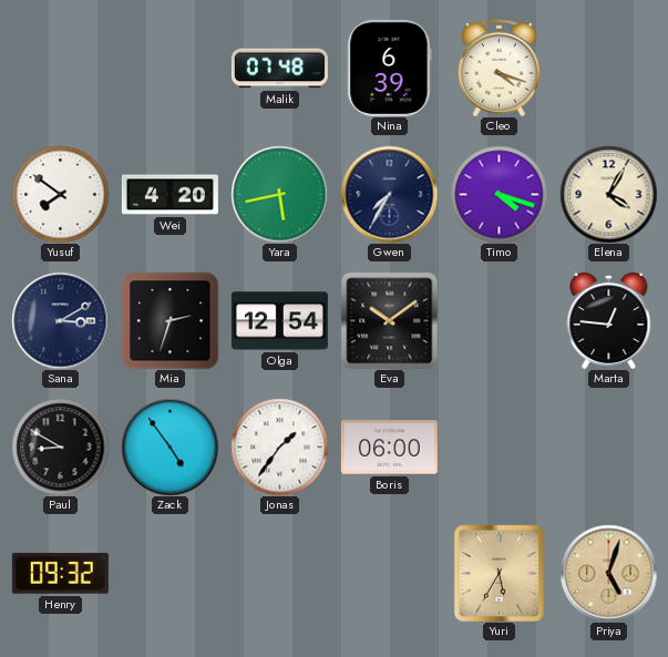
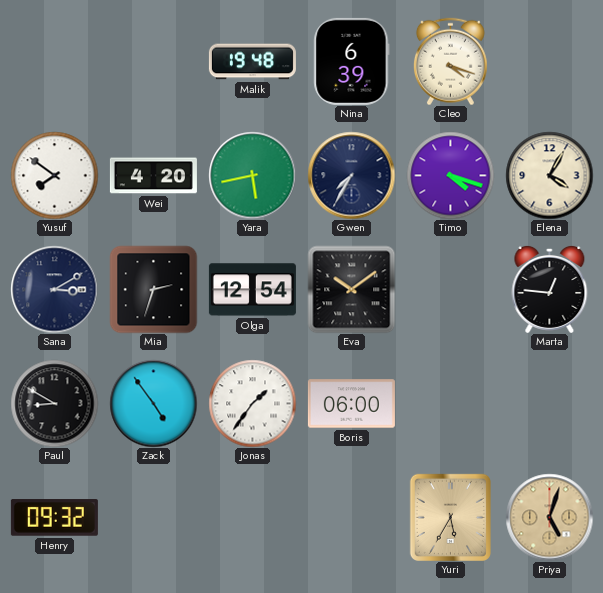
Malik: 07:48 -> 19:48
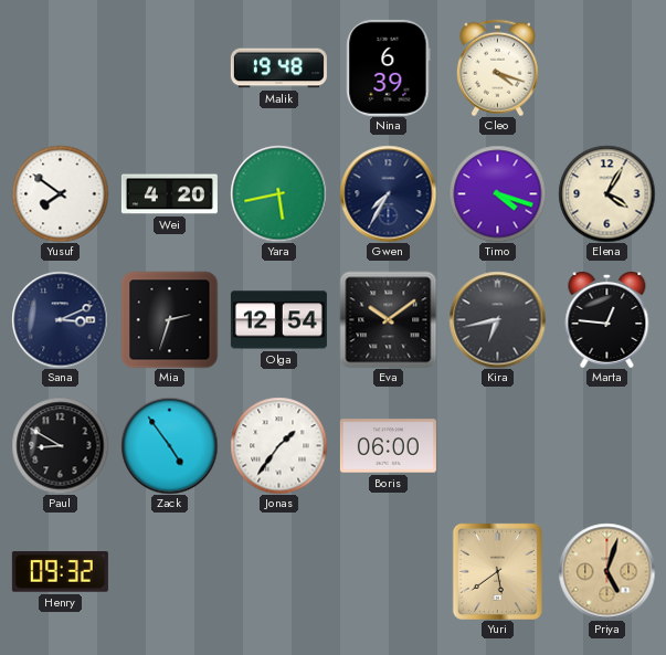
Sana: 3:10 -> 3:11
Kira: none -> 6:43
Yuri: 5:35 -> 5:39
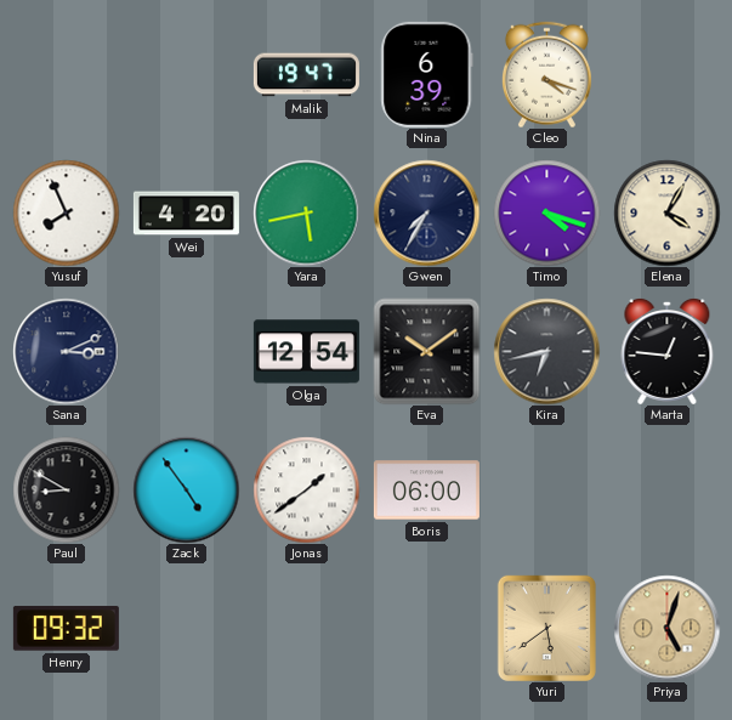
Malik: 19:48 -> 19:47
Yusuf: 7:51 -> 7:56
Mia: 2:33 -> none
Jonas: 1:36 -> 1:39
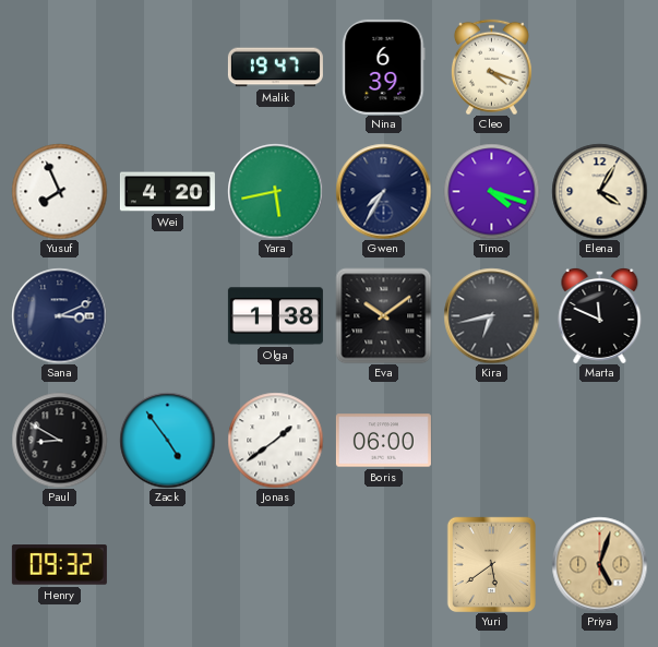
Olga: 12:54 -> 1:38
Marta: 12:46 -> 11:49
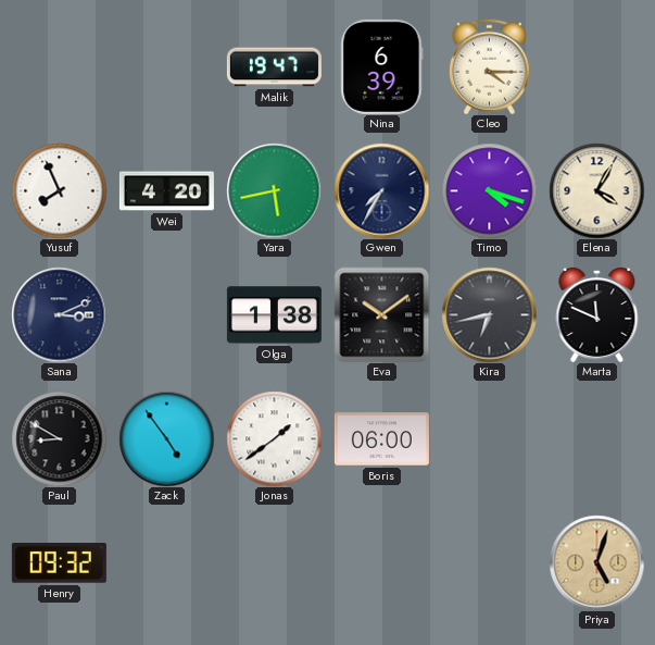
Cleo: 4:18 -> 4:15
Yuri: 5:39 -> none
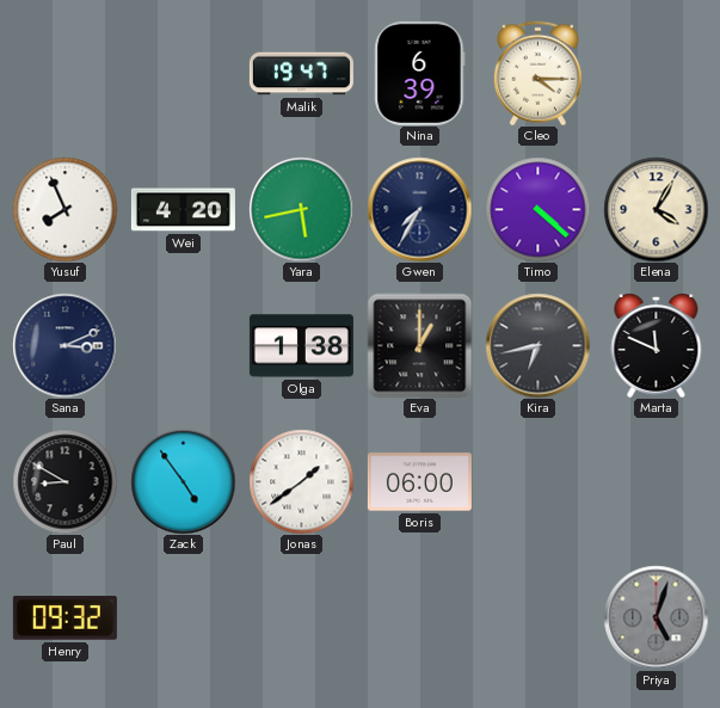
Timo: 4:18 -> 4:22
Eva: 10:09 -> 1:00
Priya dial: champagne -> grey
